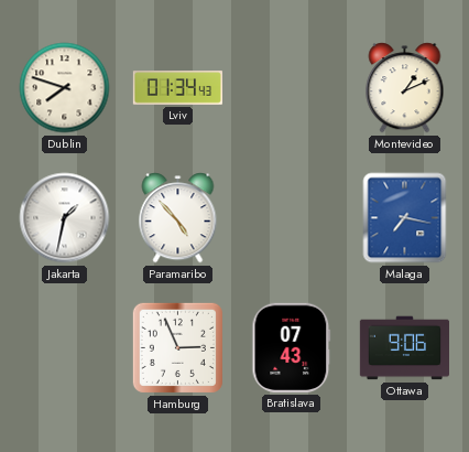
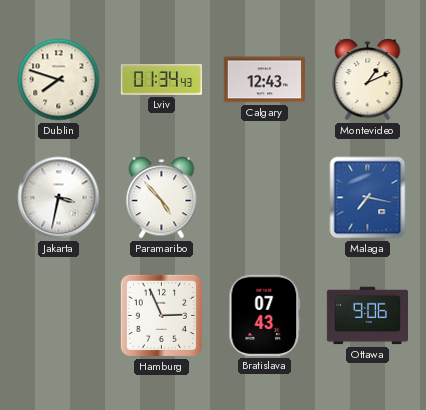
Calgary: none -> 12:43
Jakarta: 1:32 -> 3:32
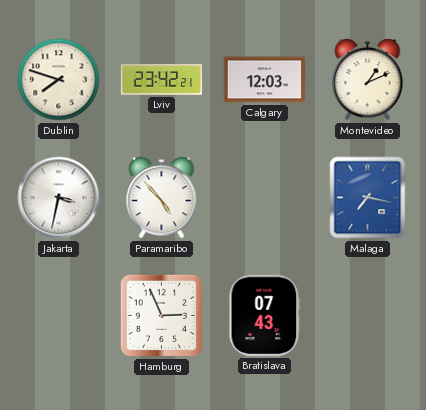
Lviv: 01:34 -> 23:42
Calgary: 12:43 -> 12:03
Ottawa: 9:06 -> none
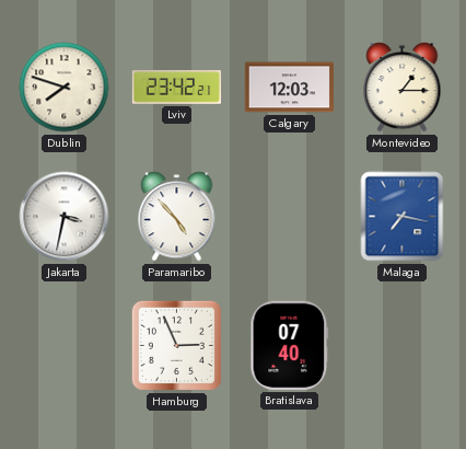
Montevideo: 1:11 -> 1:15
Bratislava: 07:43 -> 07:40
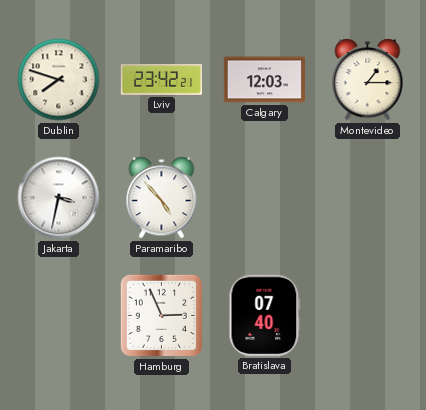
Malaga: 7:17 -> none
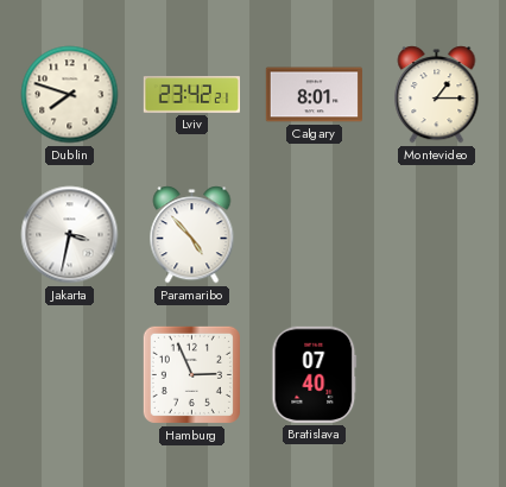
Calgary: 12:03 -> 8:01
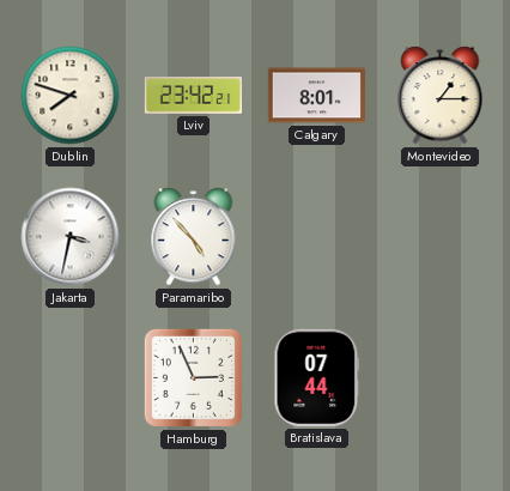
Bratislava: 07:40 -> 07:44
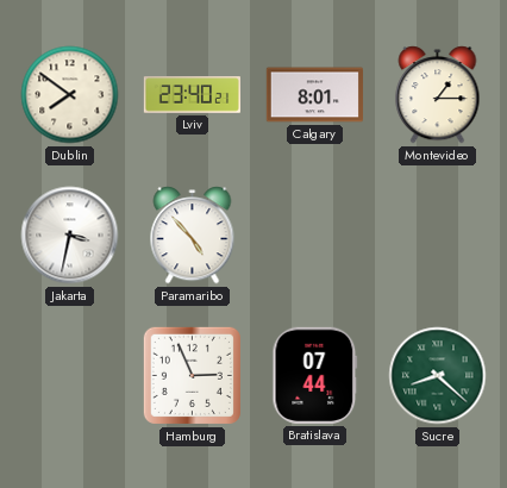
Dublin: 7:48 -> 7:51
Lviv: 23:42 -> 23:40
Sucre: none -> 8:22
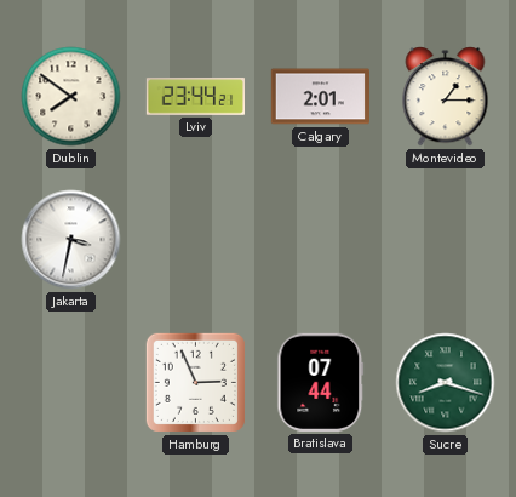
Lviv: 23:40 -> 23:44
Calgary: 8:01 -> 2:01
Paramaribo: 4:53 -> none
Sucre: 8:22 -> 8:18
